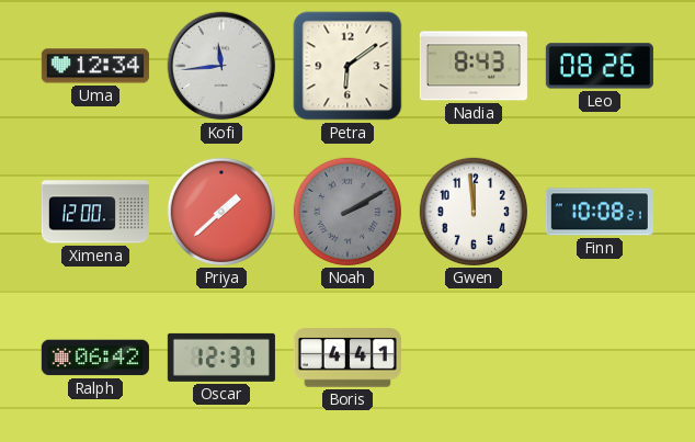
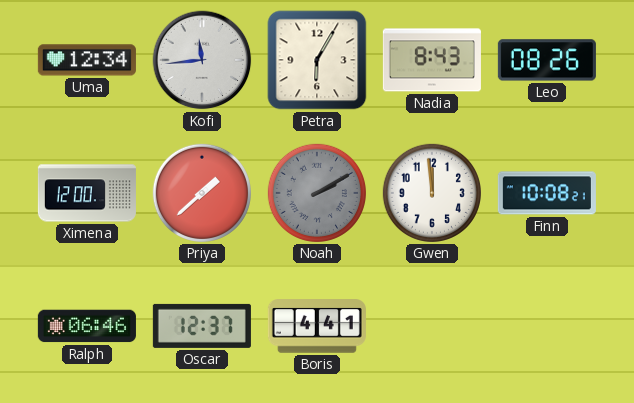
Petra: 6:09 -> 6:05
Ralph: 06:42 -> 06:46
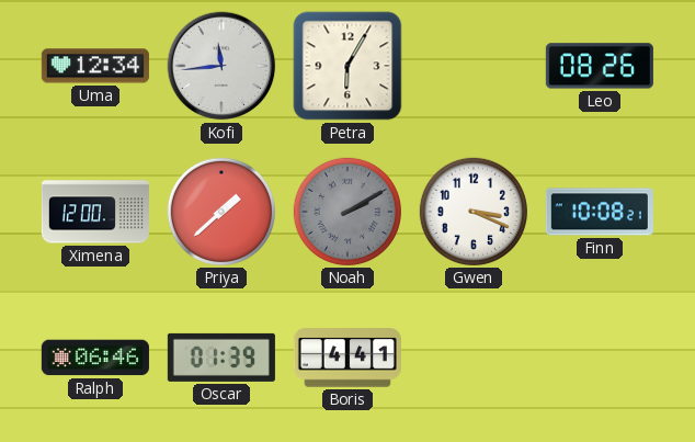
Nadia: 8:43 -> none
Gwen: 11:59 -> 3:19
Oscar: 12:37 -> 01:39
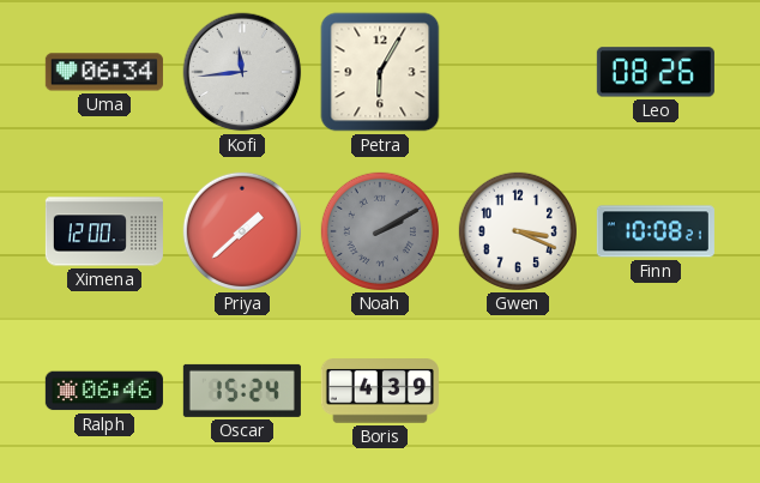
Uma: 12:34 -> 06:34
Oscar: 01:39 -> 15:24
Boris: 4:41 -> 4:39
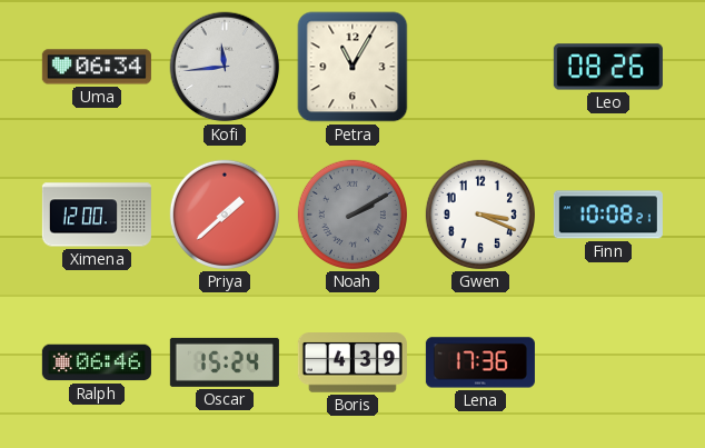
Petra: 6:05 -> 11:05
Lena: none -> 17:36
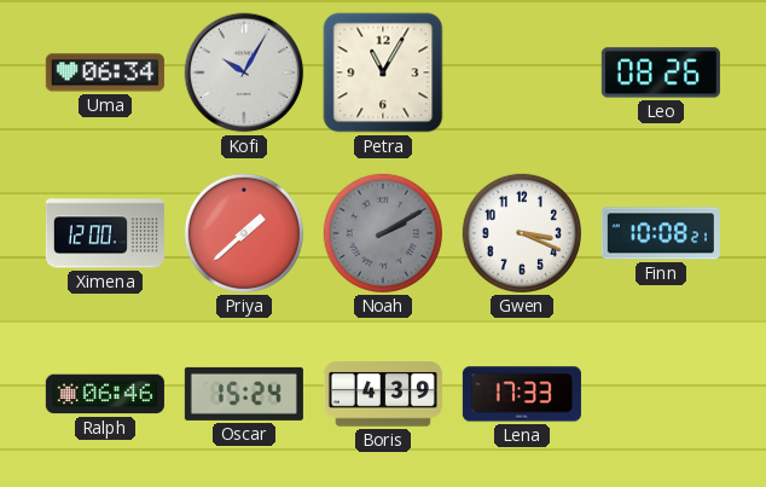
Kofi: 11:44 -> 10:05
Lena: 17:36 -> 17:33
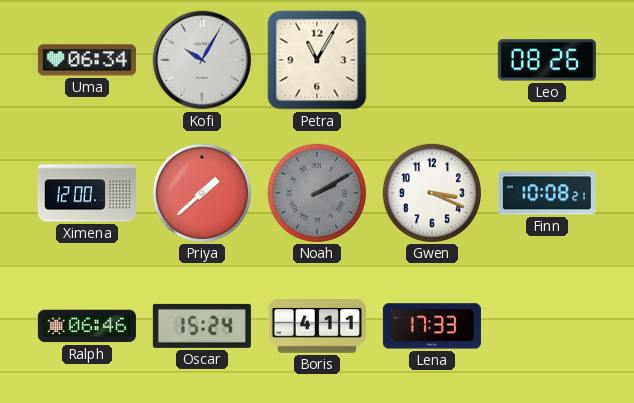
Boris: 4:39 -> 4:11
